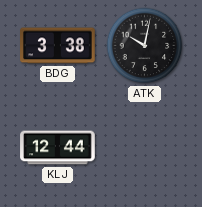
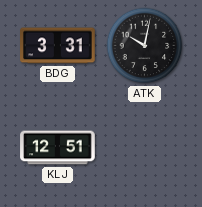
BDG: 3:38 -> 3:31
KLJ: 12:44 -> 12:51
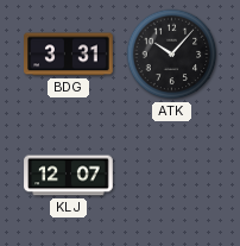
ATK: 10:02 -> 10:07
KLJ: 12:51 -> 12:07
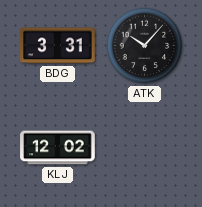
KLJ: 12:07 -> 12:02
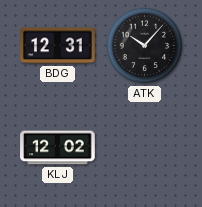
BDG: 3:31 -> 12:31
